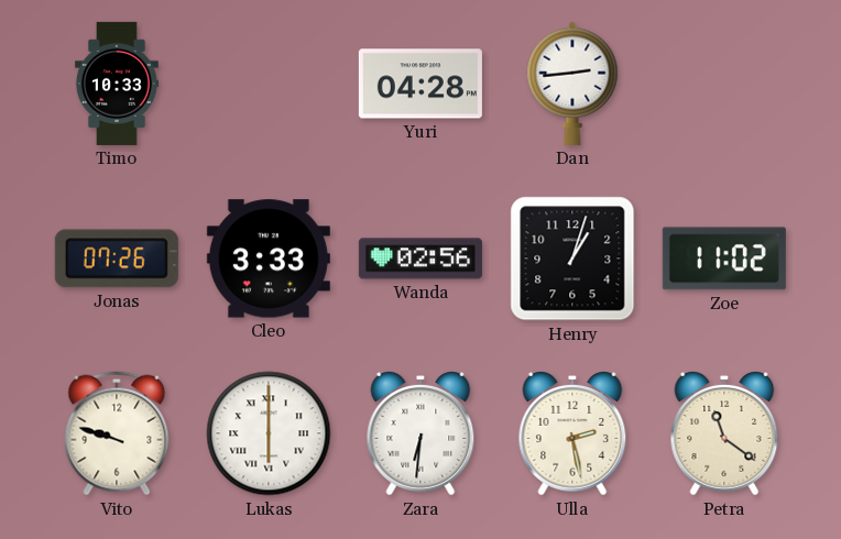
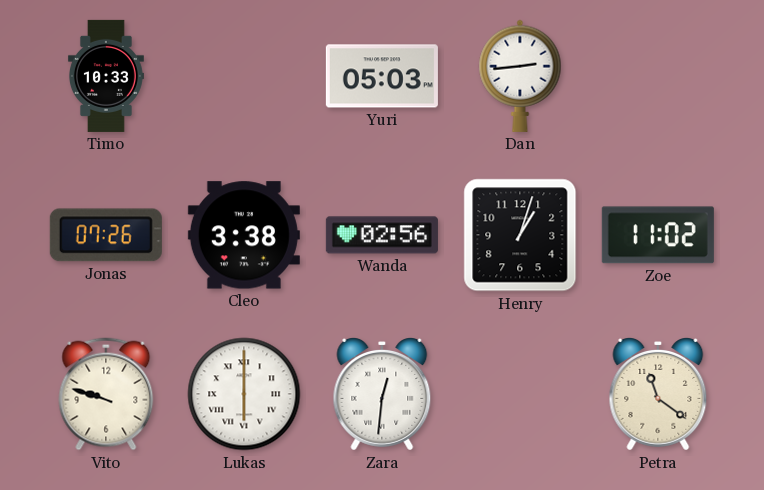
Yuri: 04:28 -> 05:03
Cleo: 3:33 -> 3:38
Zara: 6:31 -> 12:31
Ulla: 2:28 -> none
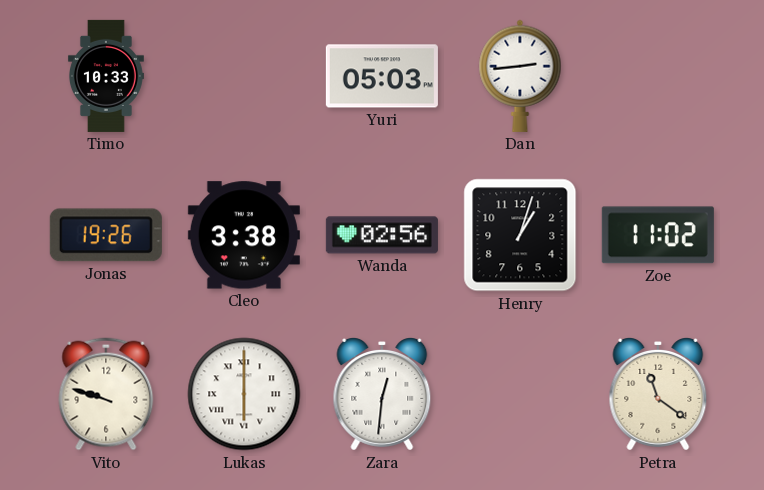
Jonas: 07:26 -> 19:26
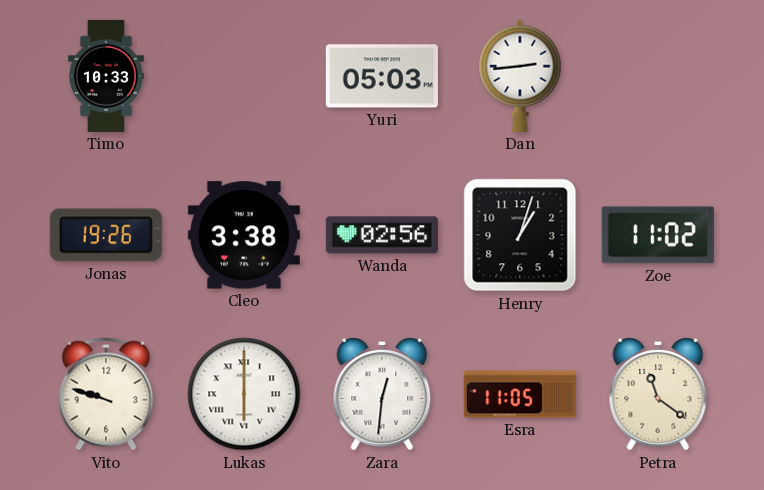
Esra: none -> 11:05
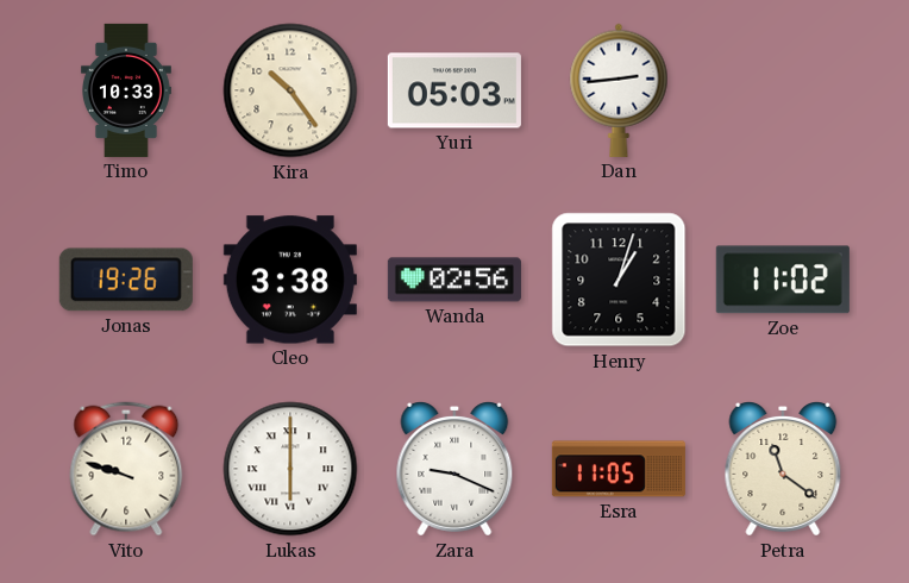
Kira: none -> 10:24
Zara: 12:31 -> 9:19
